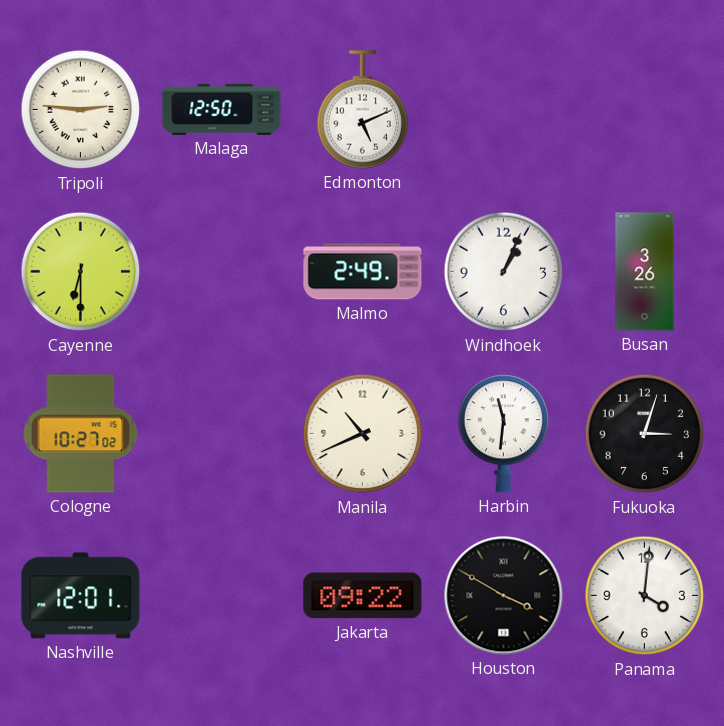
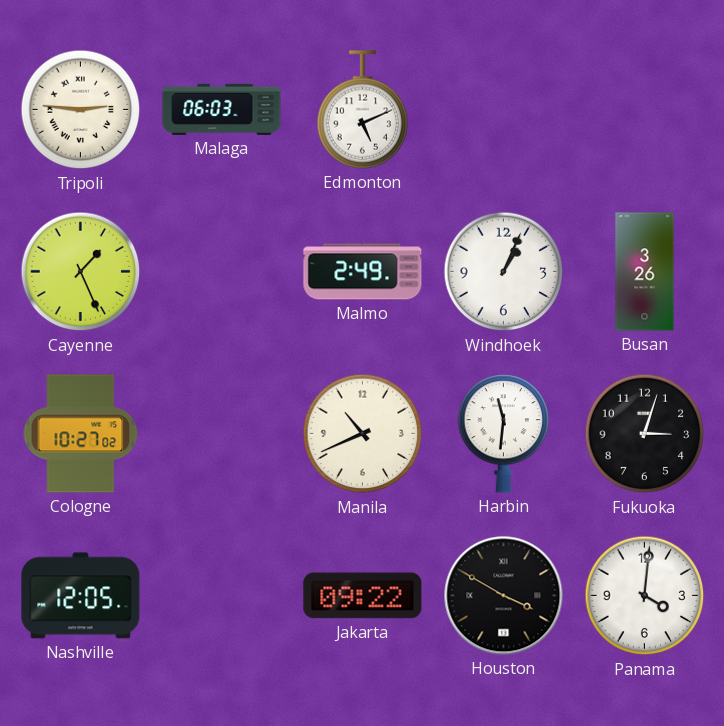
Malaga: 12:50 -> 06:03
Cayenne: 6:30 -> 1:26
Nashville: 12:01 -> 12:05
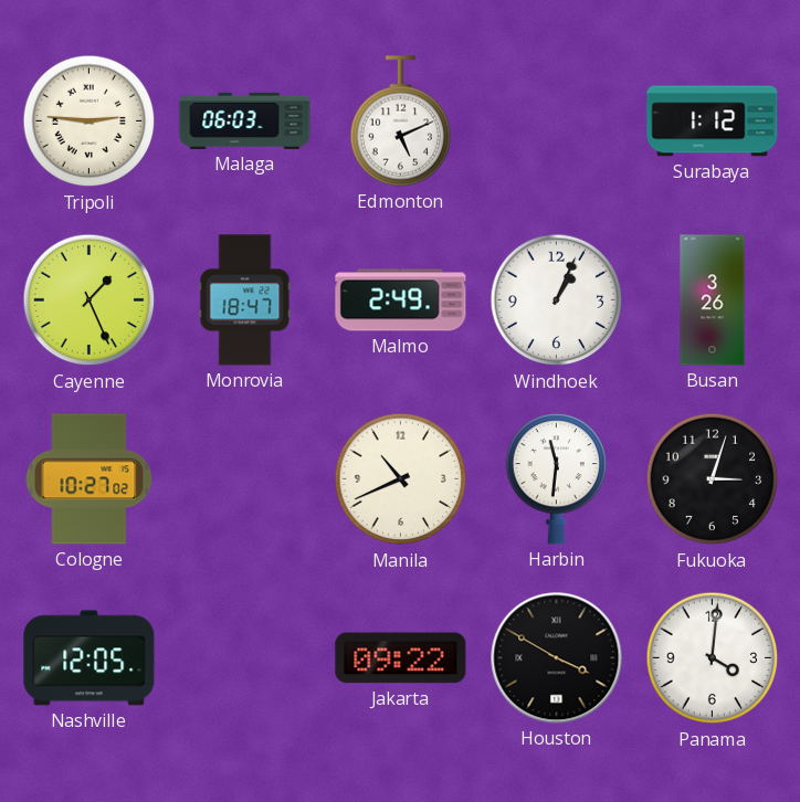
Surabaya: none -> 1:12
Monrovia: none -> 18:47
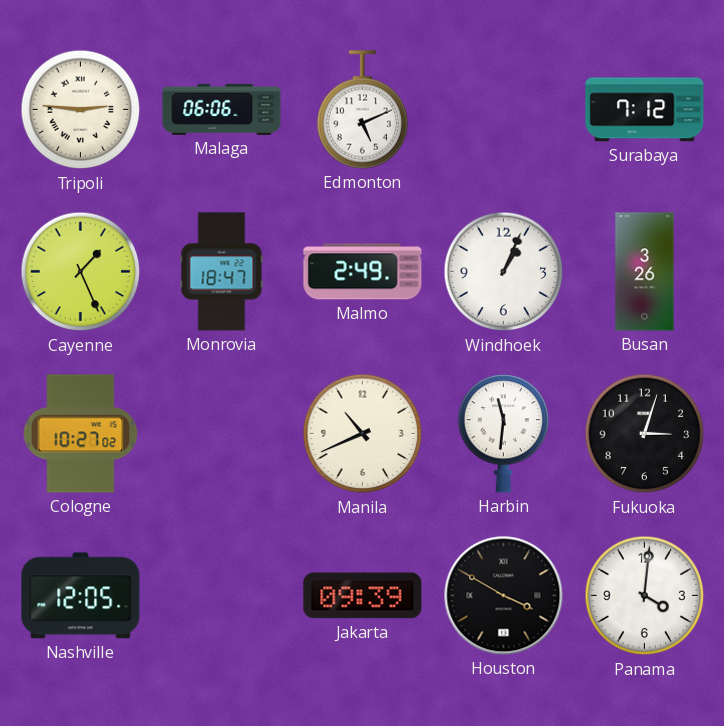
Malaga: 06:03 -> 06:06
Surabaya: 1:12 -> 7:12
Jakarta: 09:22 -> 09:39
